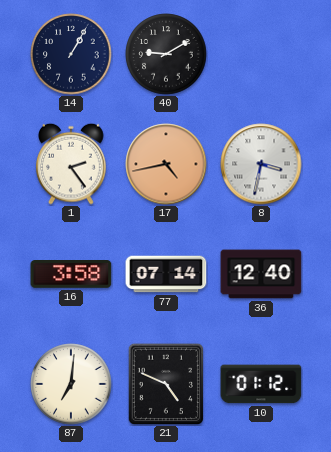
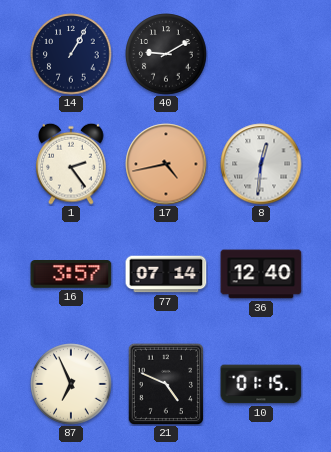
8: 3:32 -> 12:31
16: 3:58 -> 3:57
87: 7:01 -> 6:56
10: 01:12 -> 01:15
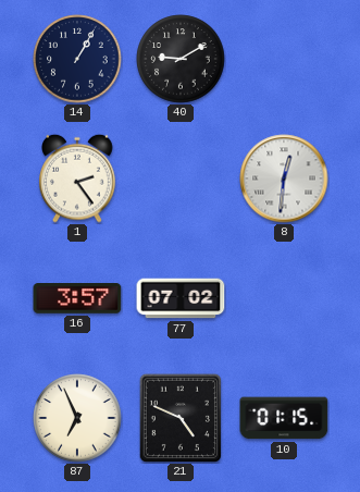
17: 4:43 -> none
77: 07:14 -> 07:02
36: 12:40 -> none
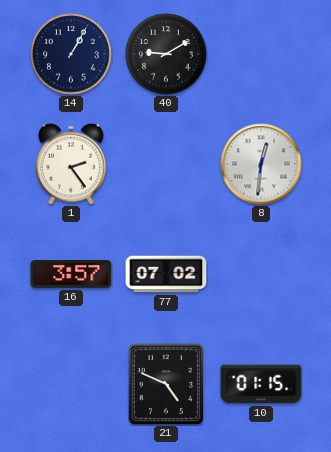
87: 6:56 -> none
